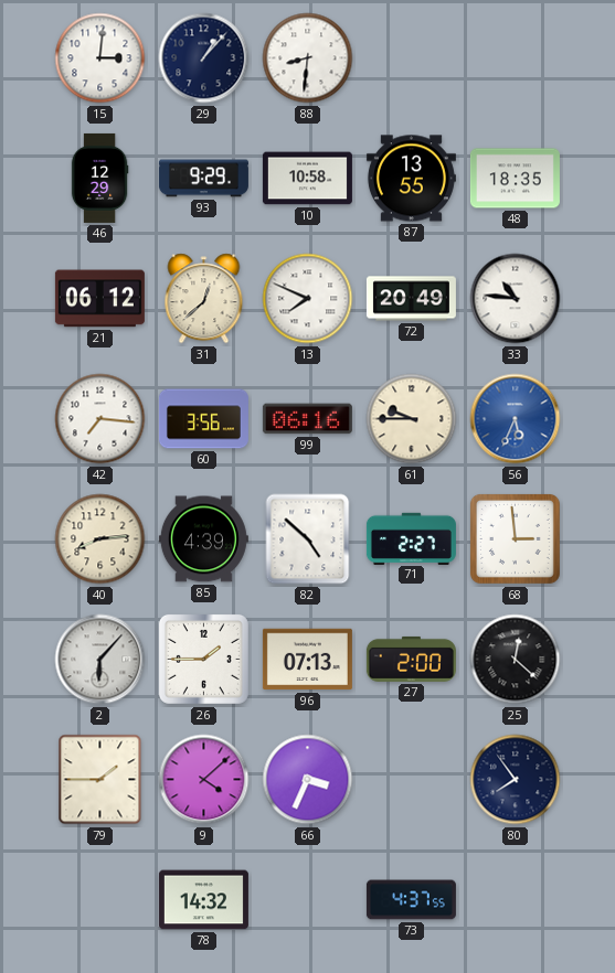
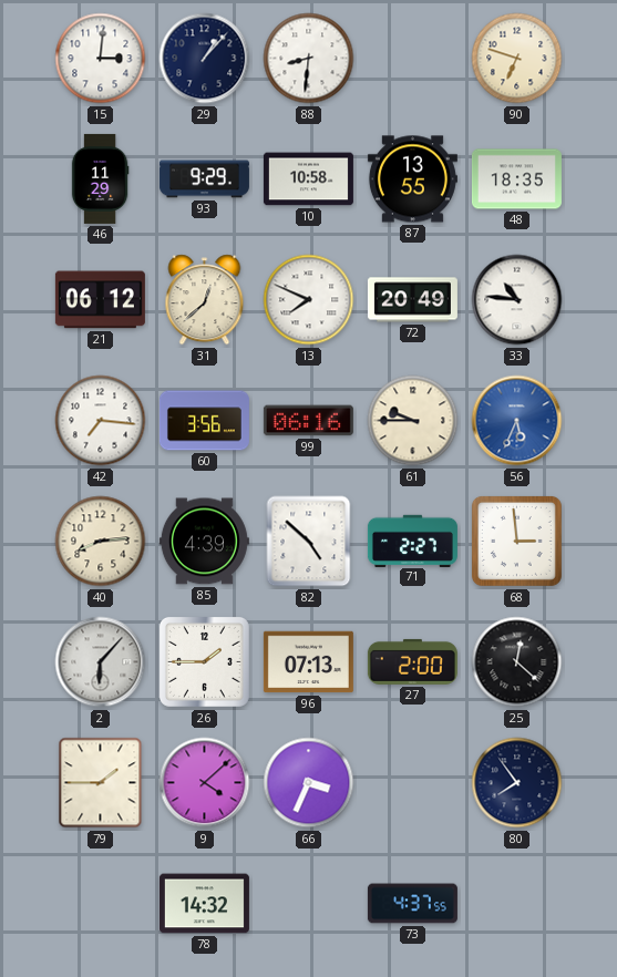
90: none -> 6:48
46: 12:29 -> 11:29
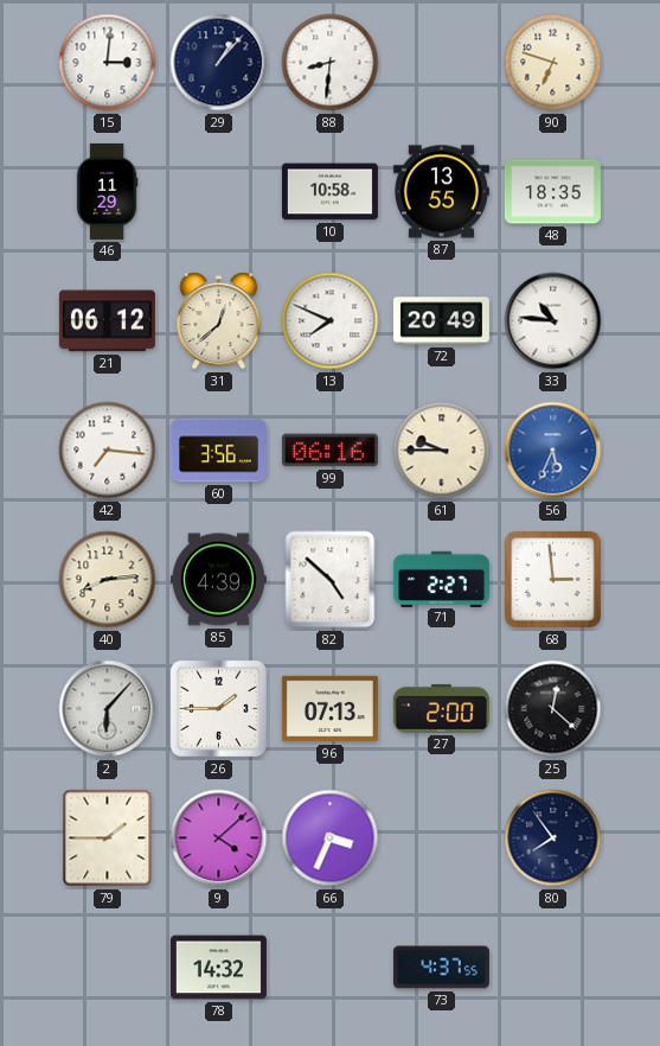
93: 9:29 -> none
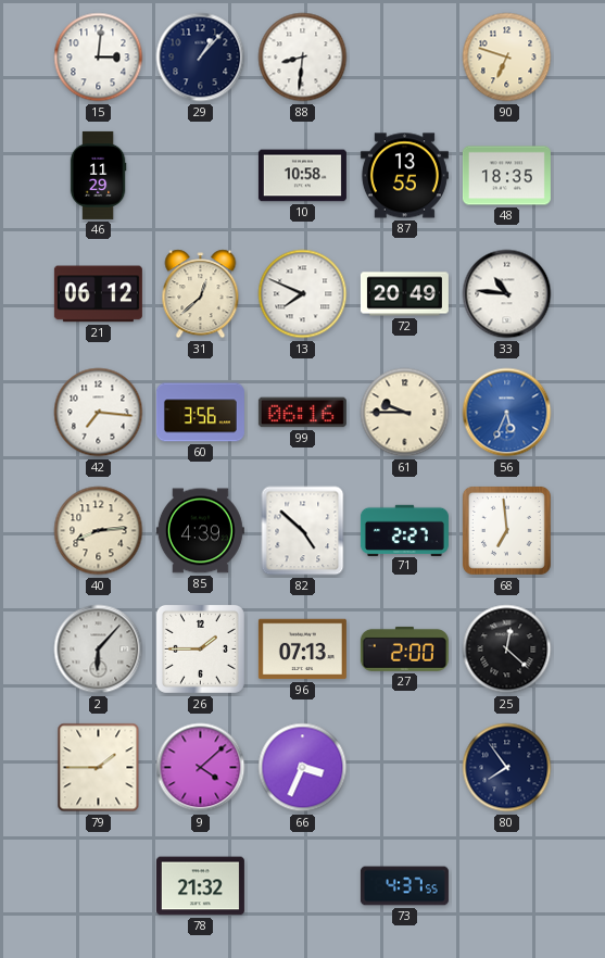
68: 2:59 -> 6:59
78: 14:32 -> 21:32
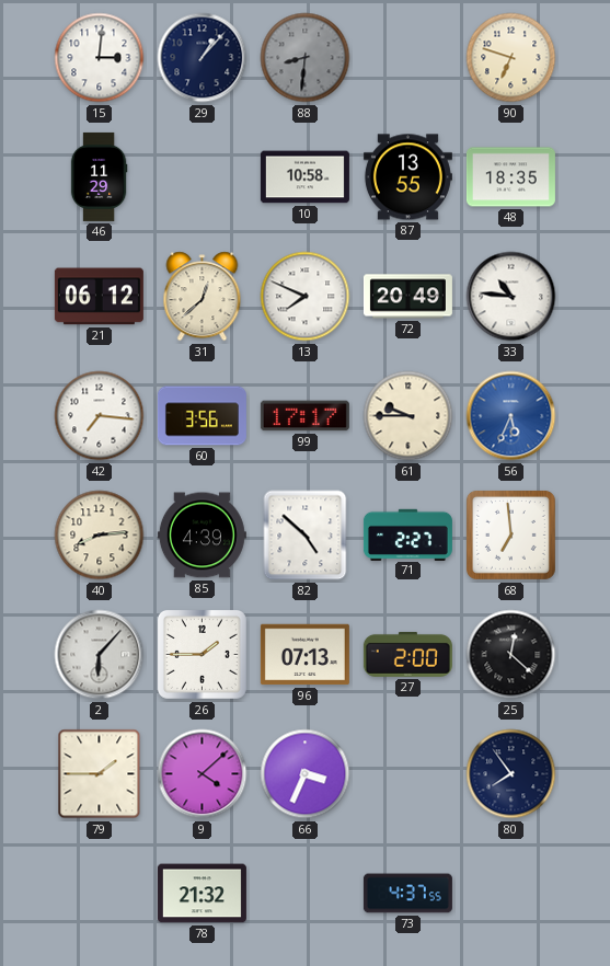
88 dial: white -> grey
99: 06:16 -> 17:17
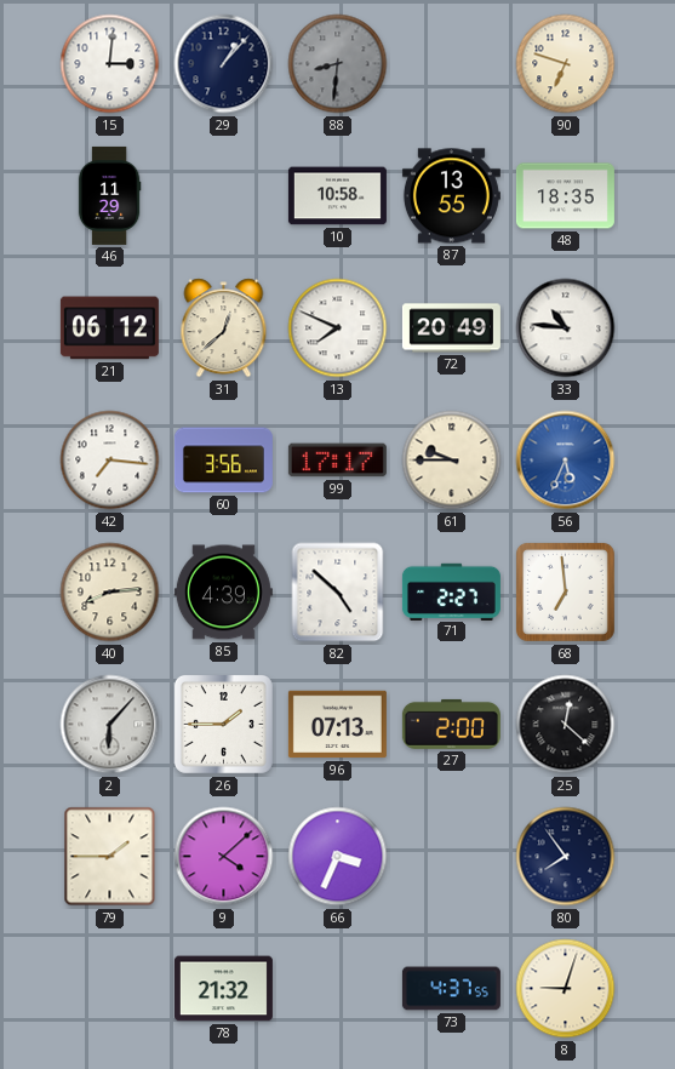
8: none -> 9:03
